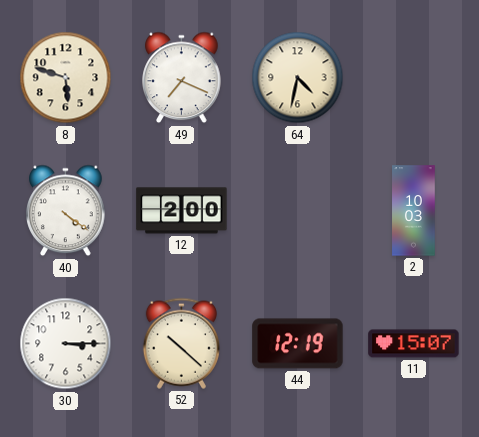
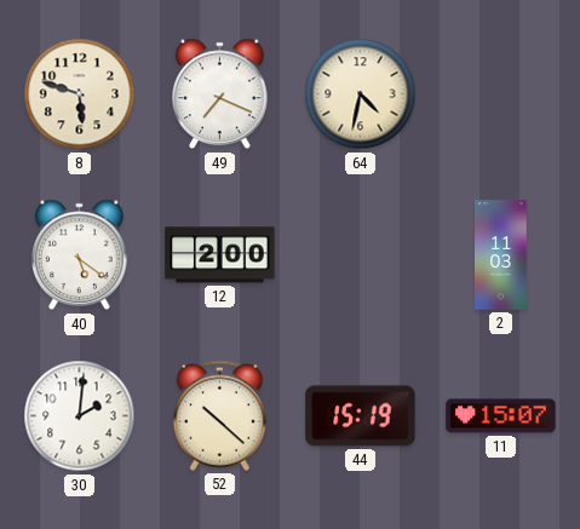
40: 4:21 -> 5:21
2: 10:03 -> 11:03
30: 3:15 -> 2:01
44: 12:19 -> 15:19
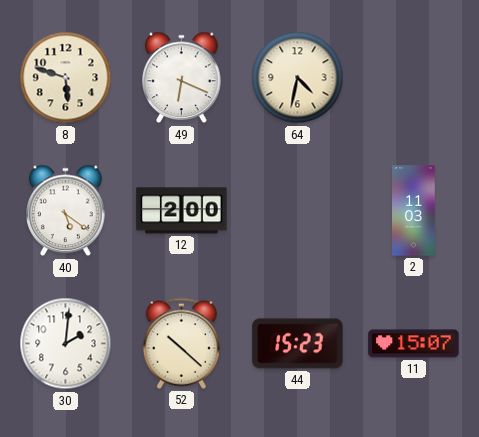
49: 7:19 -> 6:19
44: 15:19 -> 15:23
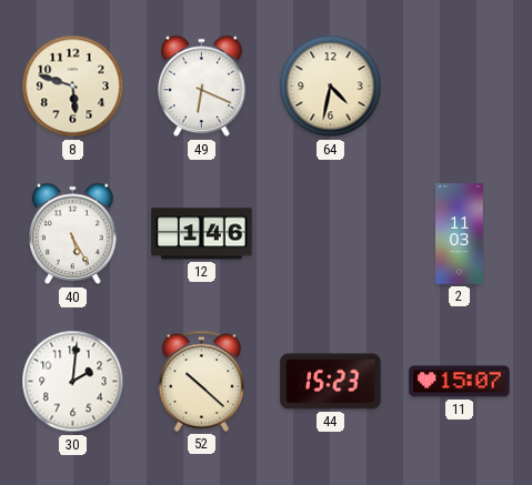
40: 5:21 -> 5:25
12: 2:00 -> 1:46
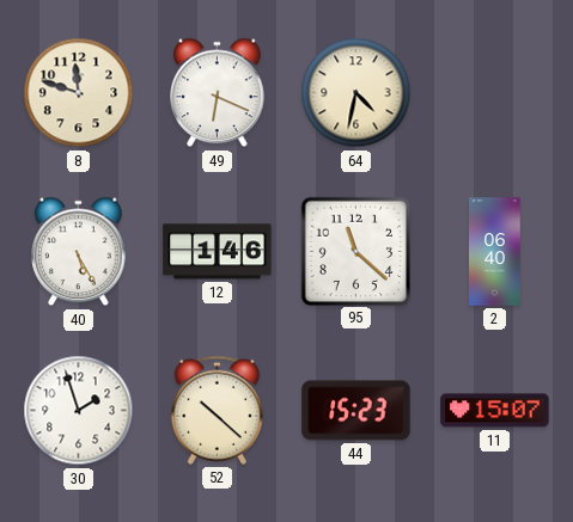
8: 5:48 -> 11:48
95: none -> 11:22
2: 11:03 -> 06:40
30: 2:01 -> 1:57
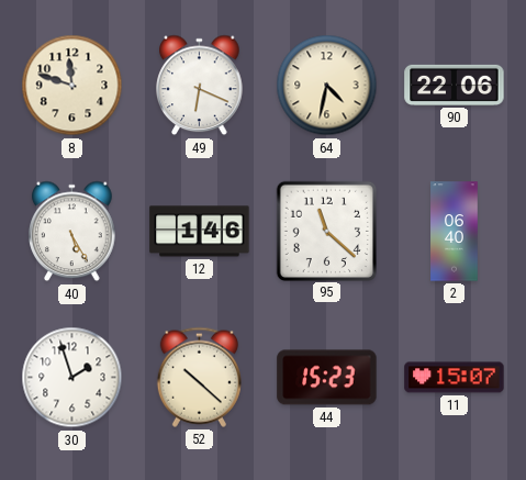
90: none -> 22:06
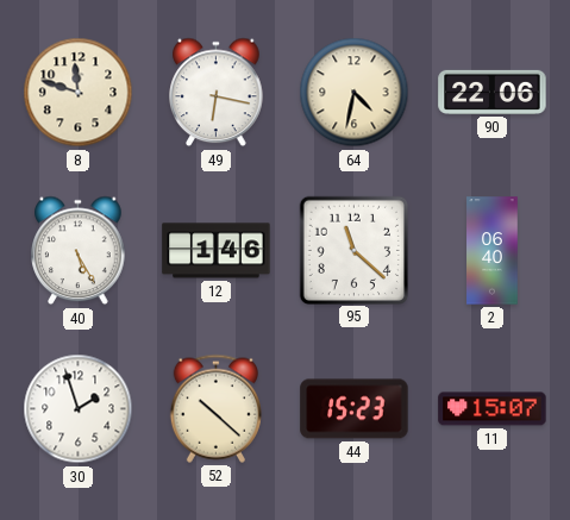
49: 6:19 -> 6:17
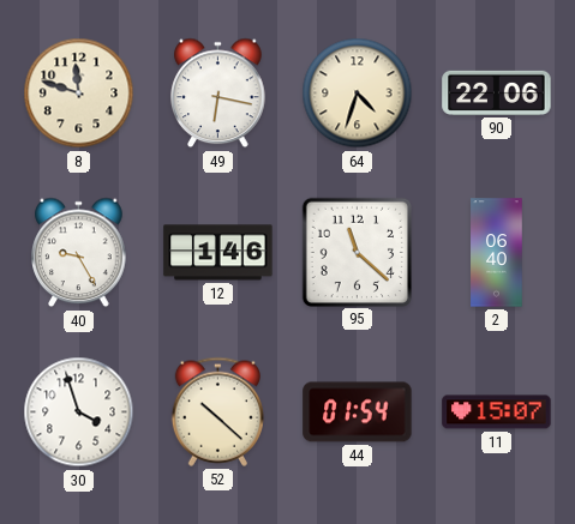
64: 4:32 -> 4:33
40: 5:25 -> 9:25
30: 1:57 -> 3:57
44: 15:23 -> 01:54
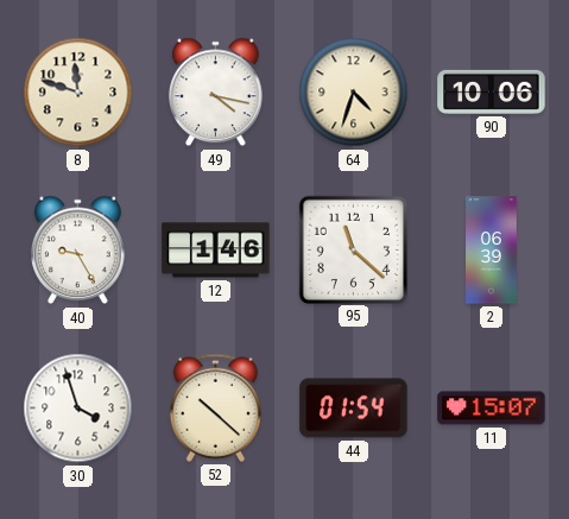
49: 6:17 -> 4:17
90: 22:06 -> 10:06
2: 06:40 -> 06:39
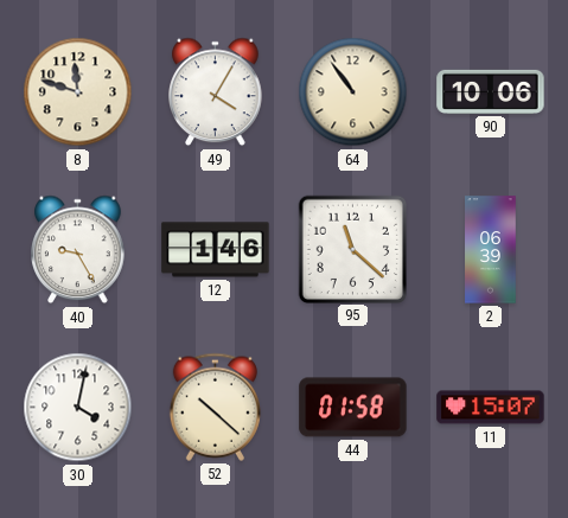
49: 4:17 -> 4:05
64: 4:33 -> 10:54
30: 3:57 -> 4:02
44: 01:54 -> 01:58
